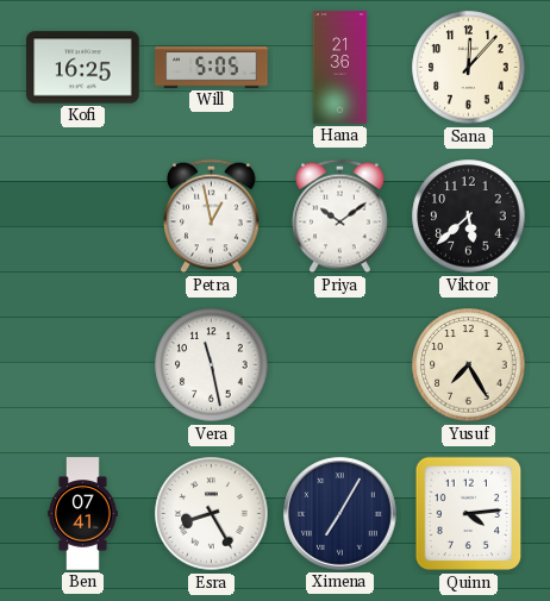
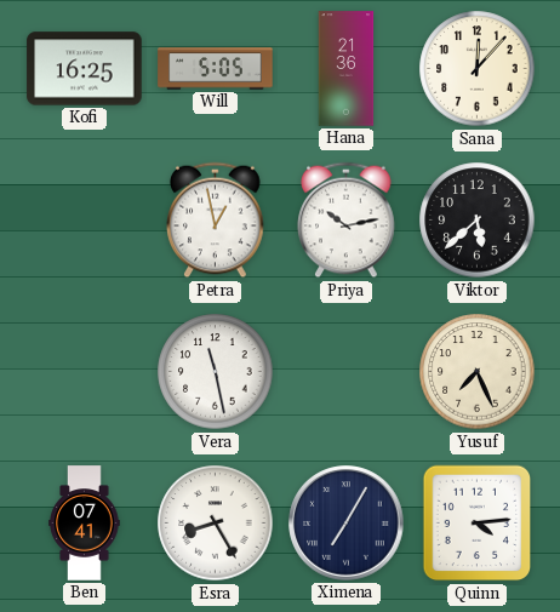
Priya: 10:09 -> 10:13
Yusuf: 7:25 -> 7:26
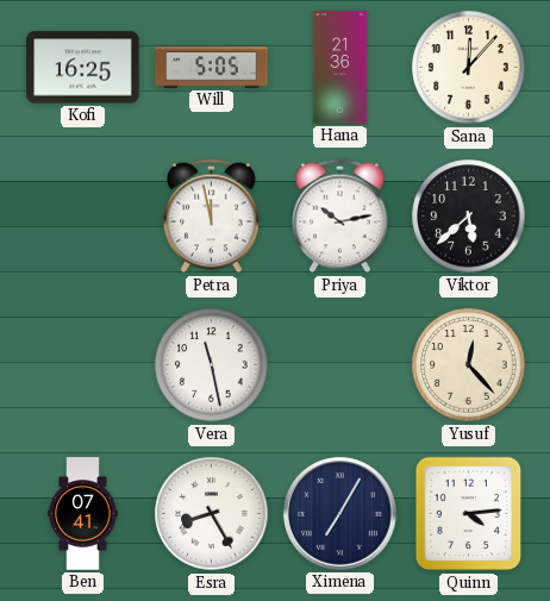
Petra: 12:58 -> 11:58
Yusuf: 7:26 -> 12:23
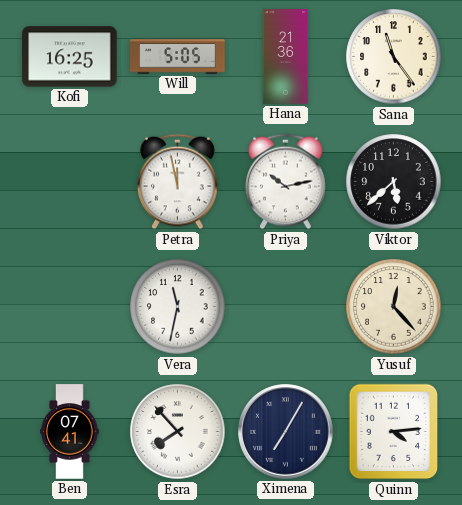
Sana: 12:07 -> 11:24
Vera: 11:28 -> 11:32
Esra: 8:25 -> 7:53
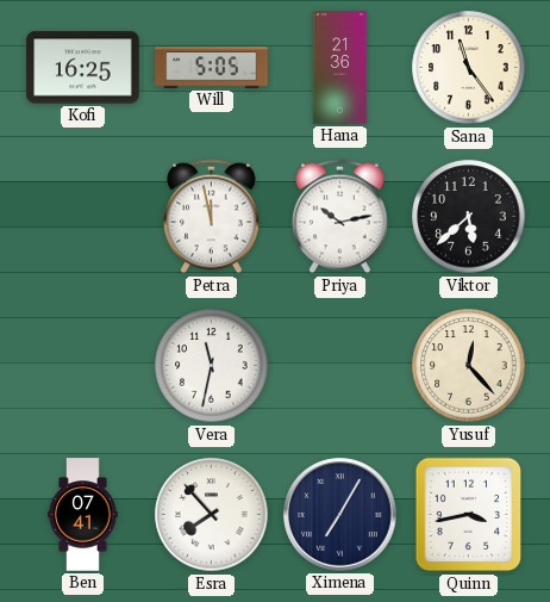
Quinn: 4:14 -> 3:43
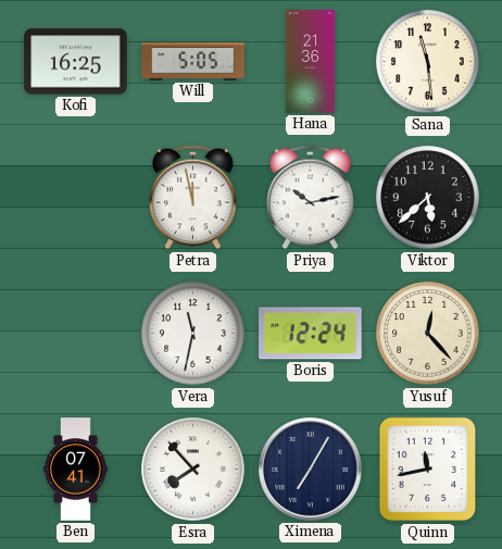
Sana: 11:24 -> 11:29
Boris: none -> 12:24
Quinn: 3:43 -> 11:43
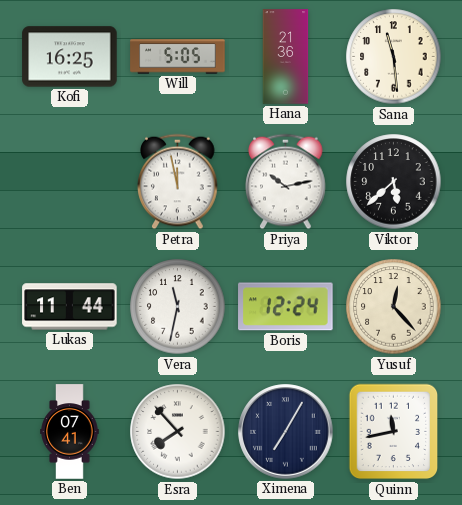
Lukas: none -> 11:44
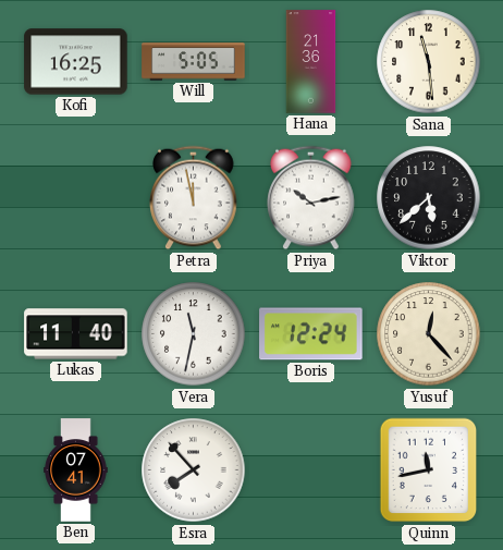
Lukas: 11:44 -> 11:40
Ximena: 7:05 -> none
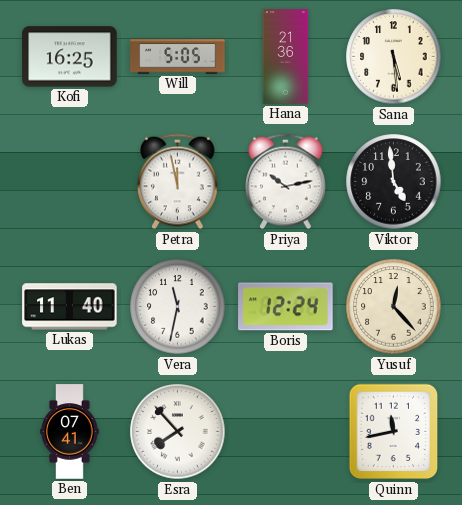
Sana: 11:29 -> 5:29
Viktor: 5:38 -> 4:59
